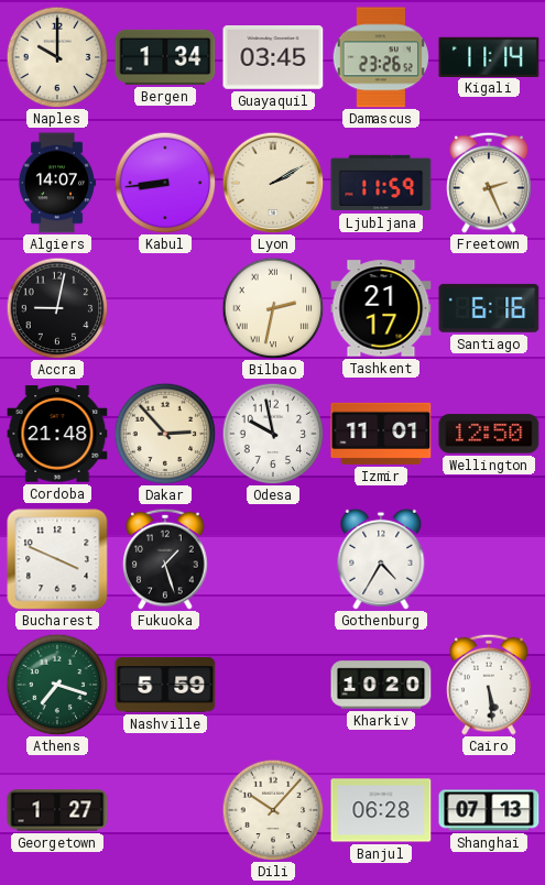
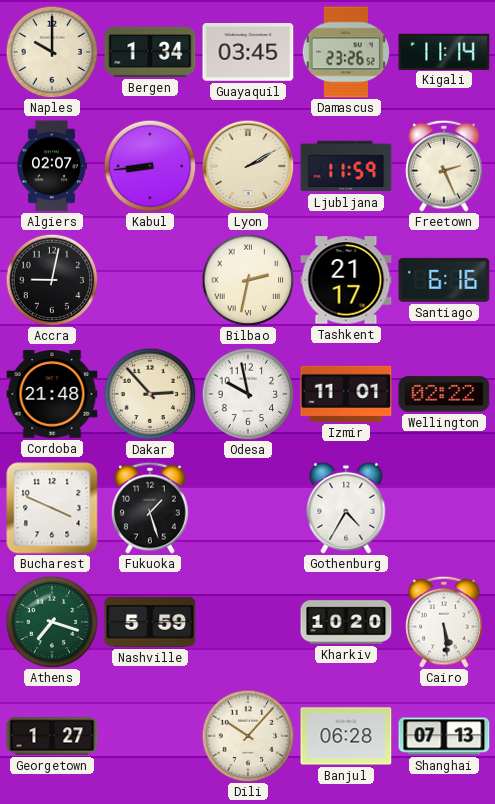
Algiers: 14:07 -> 02:07
Wellington: 12:50 -> 02:22
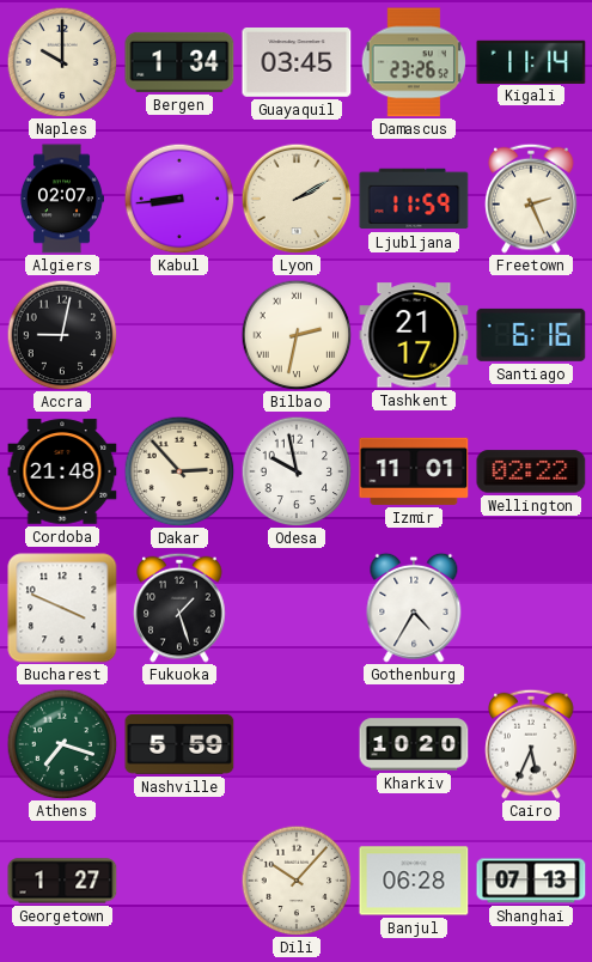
Cairo: 5:29 -> 5:34
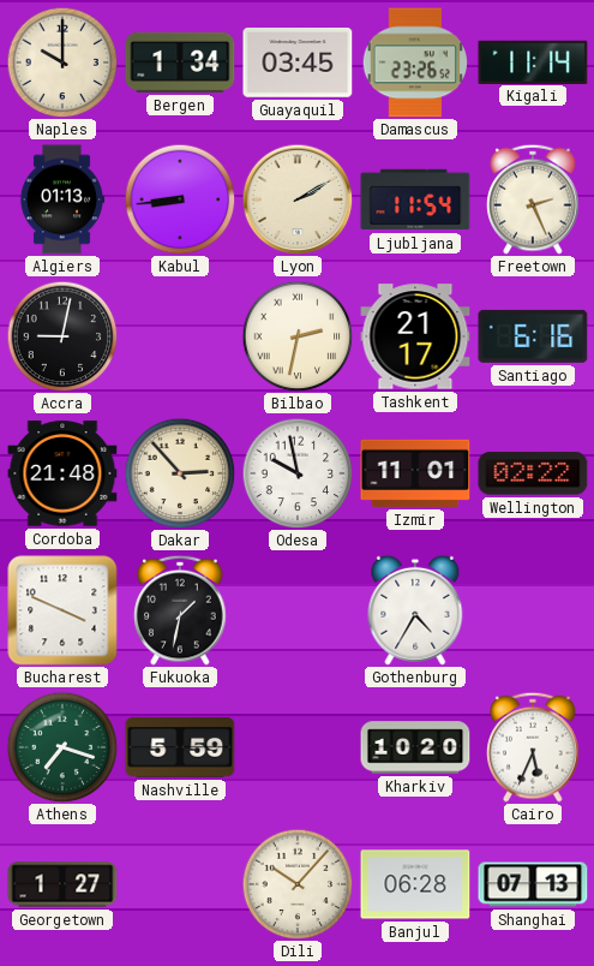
Algiers: 02:07 -> 01:13
Ljubljana: 11:59 -> 11:54
Fukuoka: 1:27 -> 1:32
